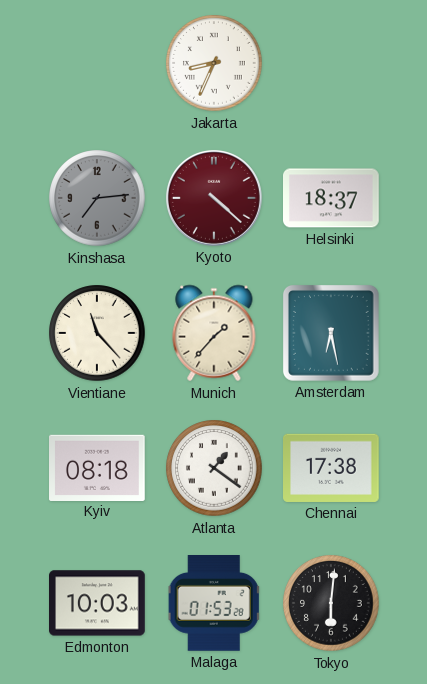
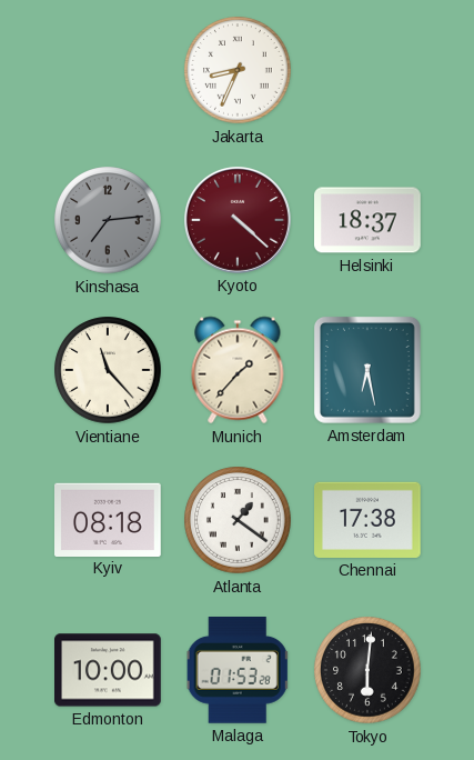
Edmonton: 10:03 -> 10:00
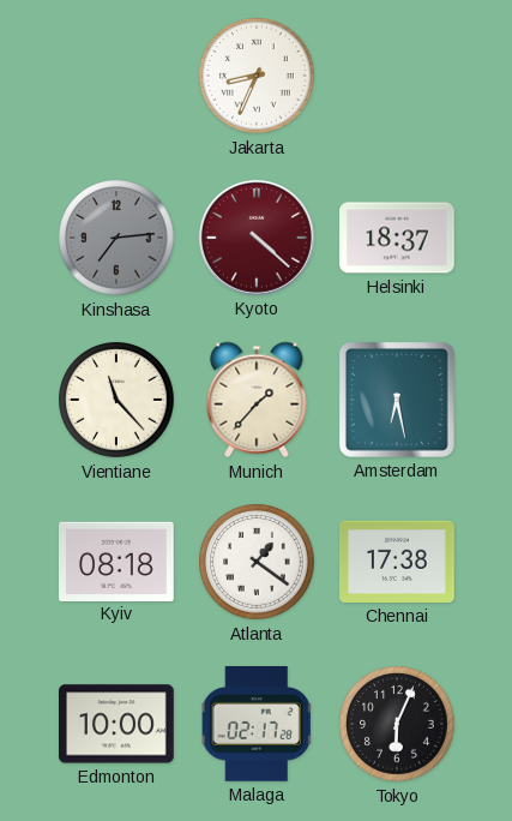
Malaga: 01:53 -> 02:17
Tokyo: 6:01 -> 6:04
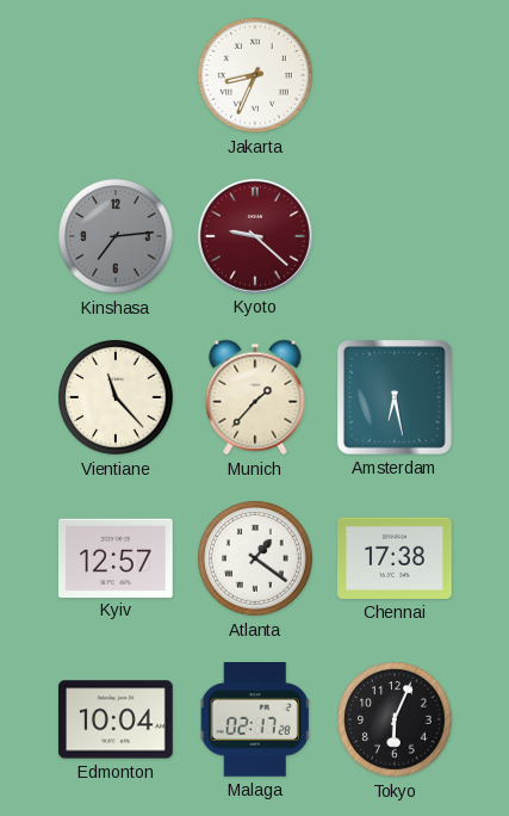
Kyoto: 4:22 -> 9:22
Helsinki: 18:37 -> none
Kyiv: 08:18 -> 12:57
Edmonton: 10:00 -> 10:04
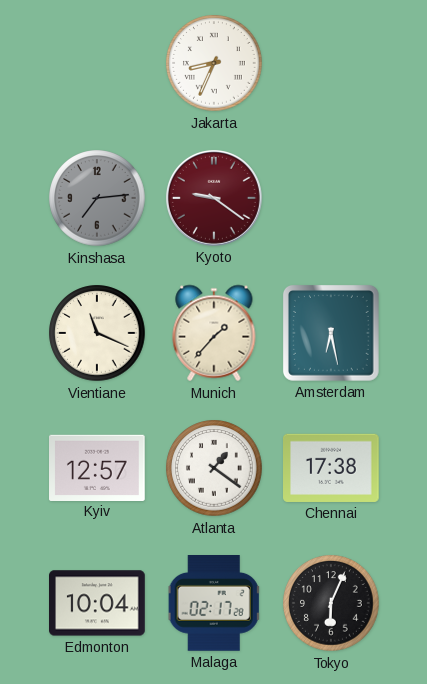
Kyoto: 9:22 -> 9:21
Vientiane: 11:23 -> 11:19
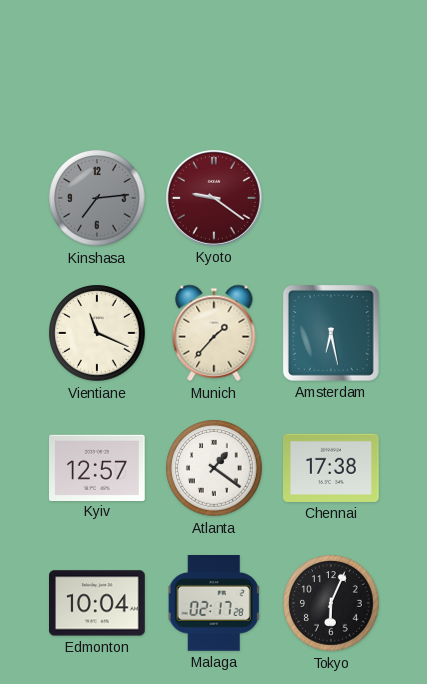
Jakarta: 8:34 -> none
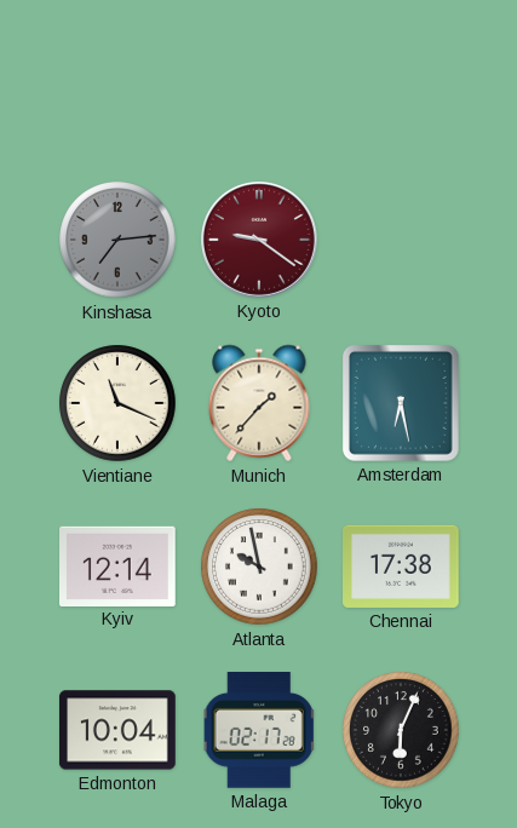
Kyiv: 12:57 -> 12:14
Atlanta: 1:21 -> 9:58
